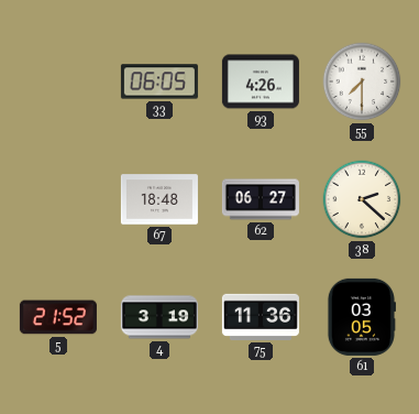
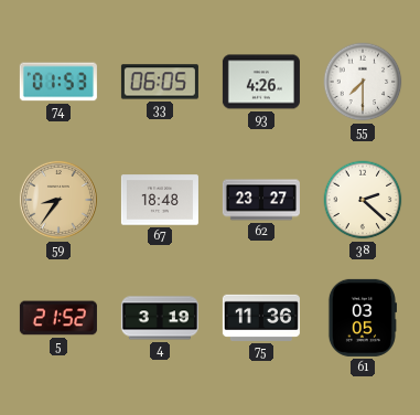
74: none -> 01:53
59: none -> 8:36
62: 06:27 -> 23:27
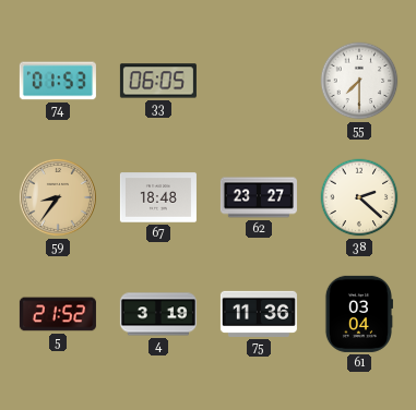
93: 4:26 -> none
61: 03:05 -> 03:04
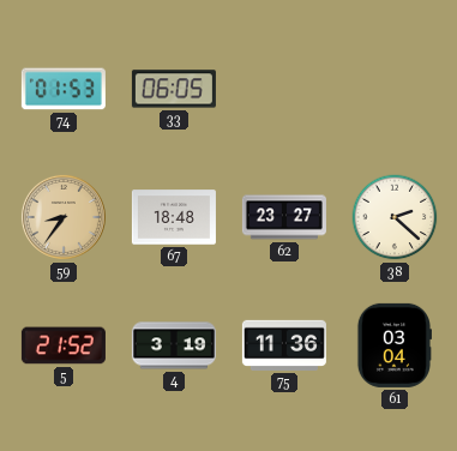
55: 7:30 -> none
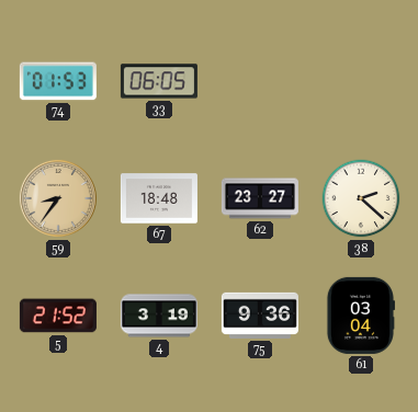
75: 11:36 -> 9:36
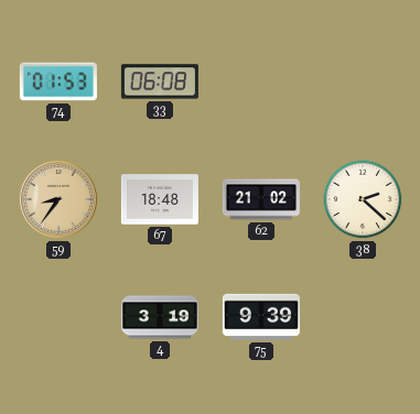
33: 06:05 -> 06:08
62: 23:27 -> 21:02
5: 21:52 -> none
75: 9:36 -> 9:39
61: 03:04 -> none
